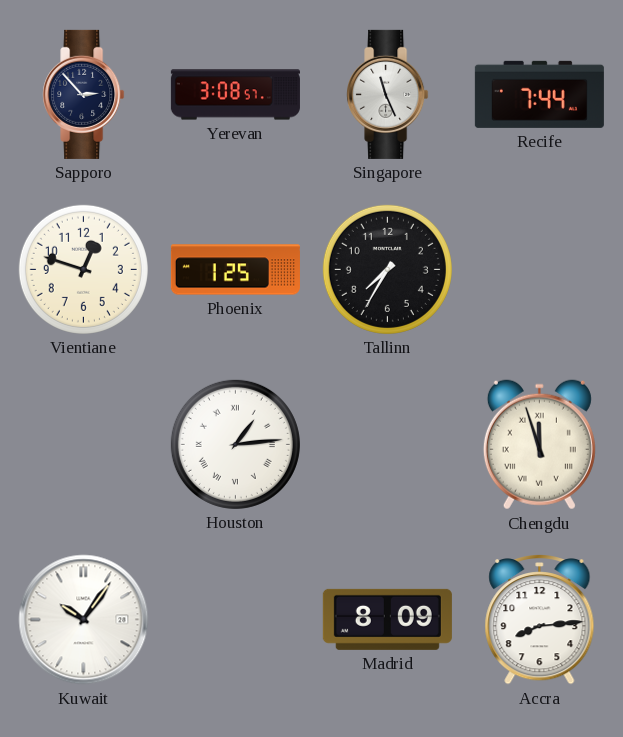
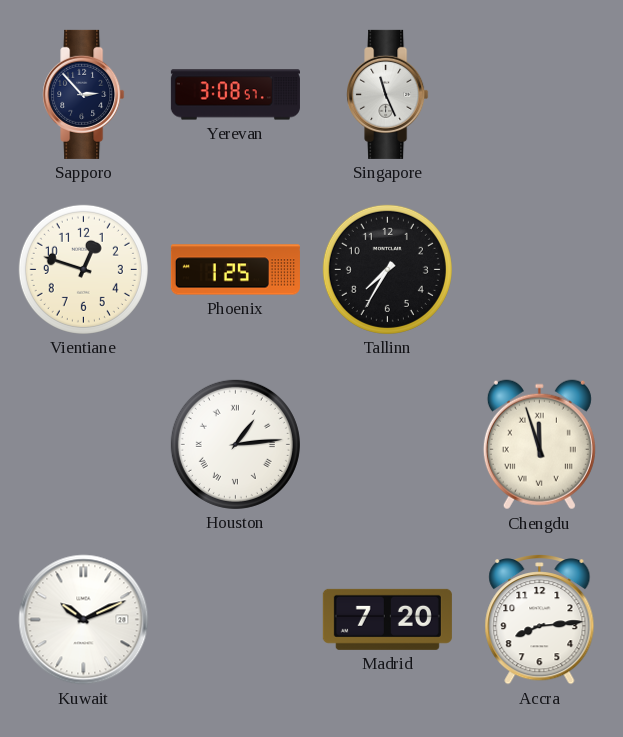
Recife: 7:44 -> none
Kuwait: 10:06 -> 10:11
Madrid: 8:09 -> 7:20
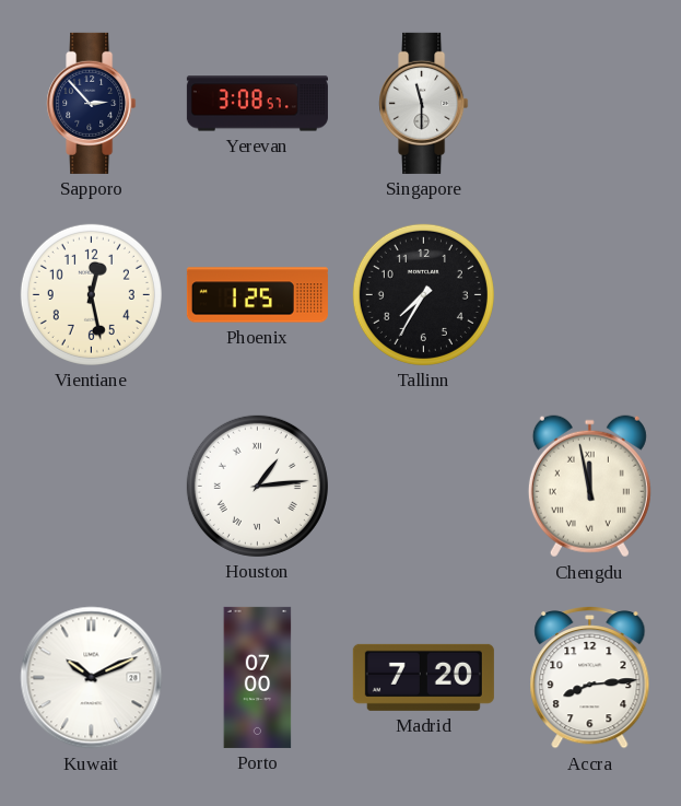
Singapore: 11:26 -> 11:30
Vientiane: 12:48 -> 12:28
Chengdu: 11:57 -> 11:58
Porto: none -> 07:00
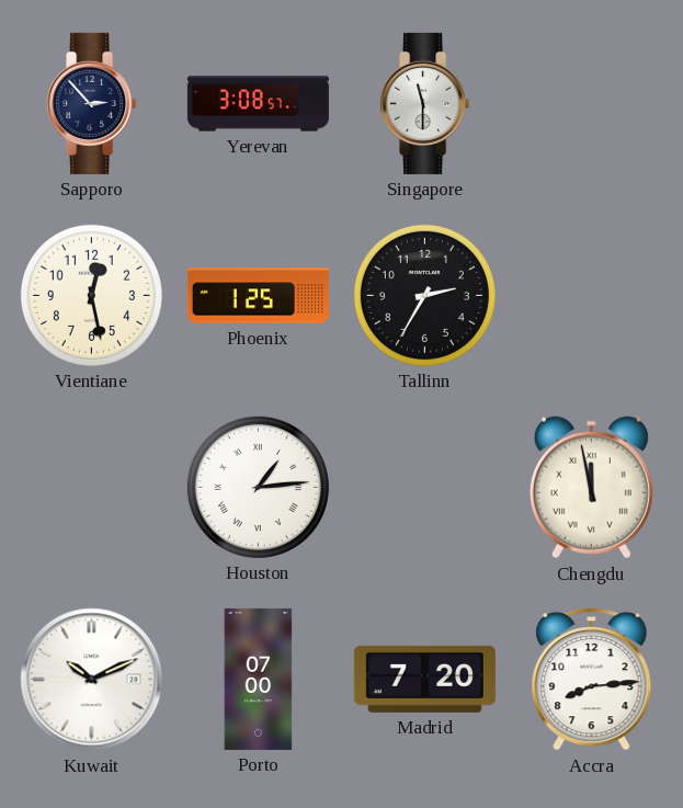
Tallinn: 7:35 -> 2:35
